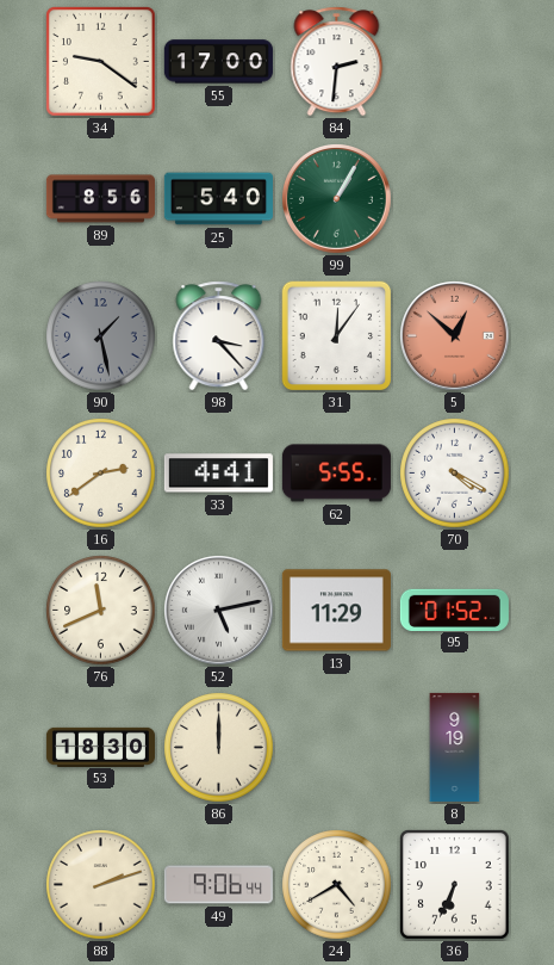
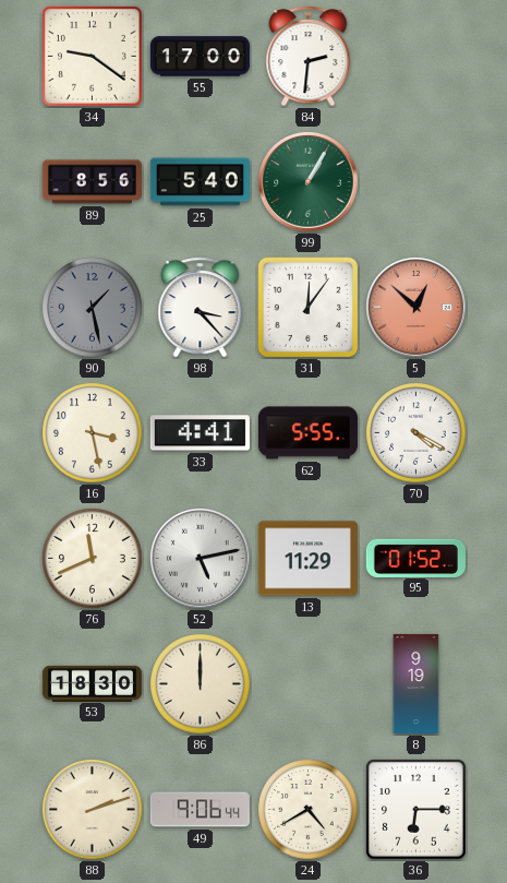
16: 2:39 -> 3:28
36: 6:34 -> 6:15
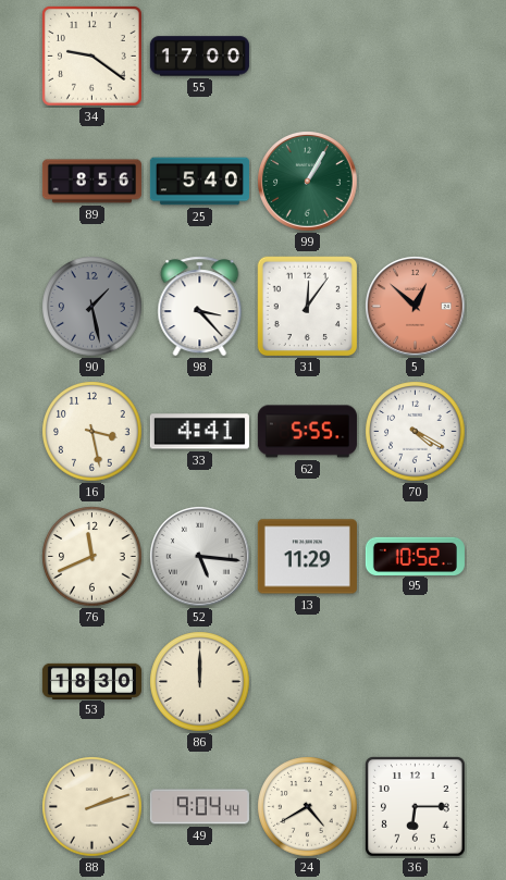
84: 2:31 -> none
52: 5:13 -> 5:16
95: 01:52 -> 10:52
8: 9:19 -> none
49: 9:06 -> 9:04
